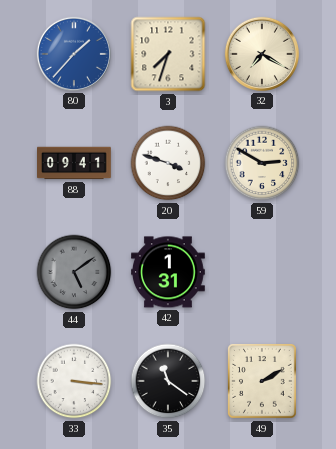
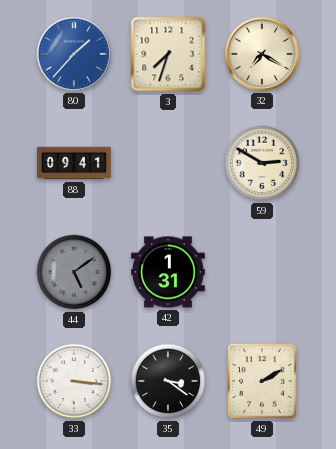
20: 3:48 -> none
35: 11:21 -> 3:21
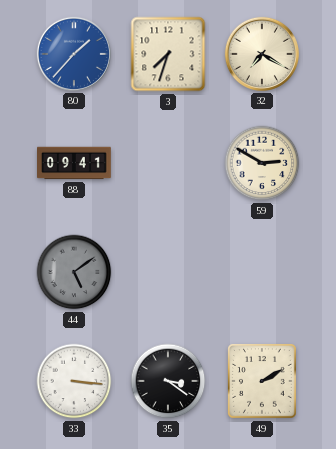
42: 1:31 -> none
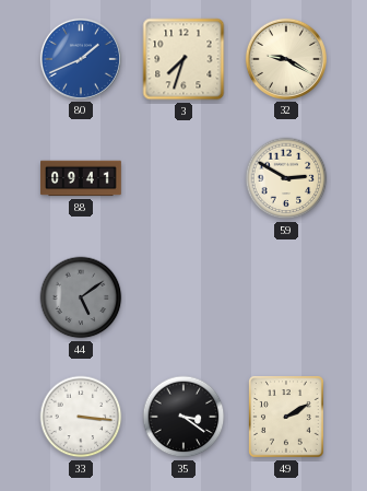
80: 1:37 -> 1:41
32: 7:20 -> 9:20
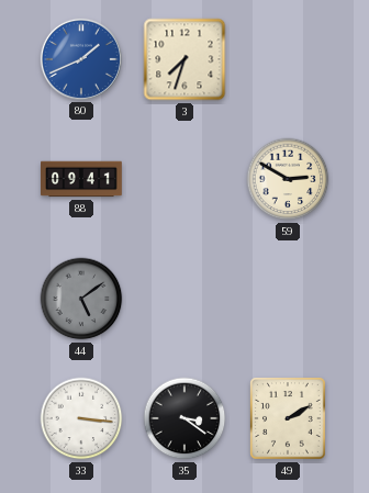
32: 9:20 -> none
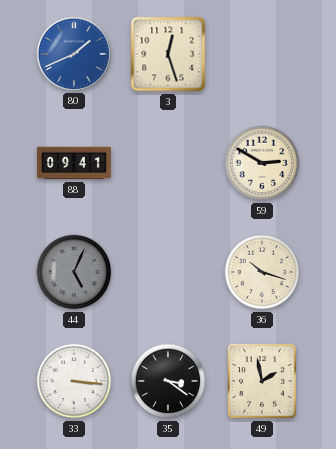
3: 7:33 -> 12:27
44: 5:09 -> 5:04
36: none -> 10:18
49: 2:10 -> 1:58
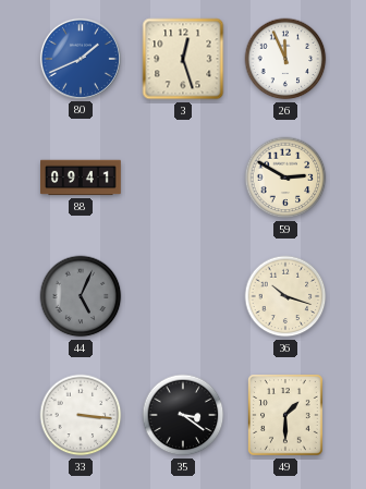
26: none -> 11:56
49: 1:58 -> 1:30
